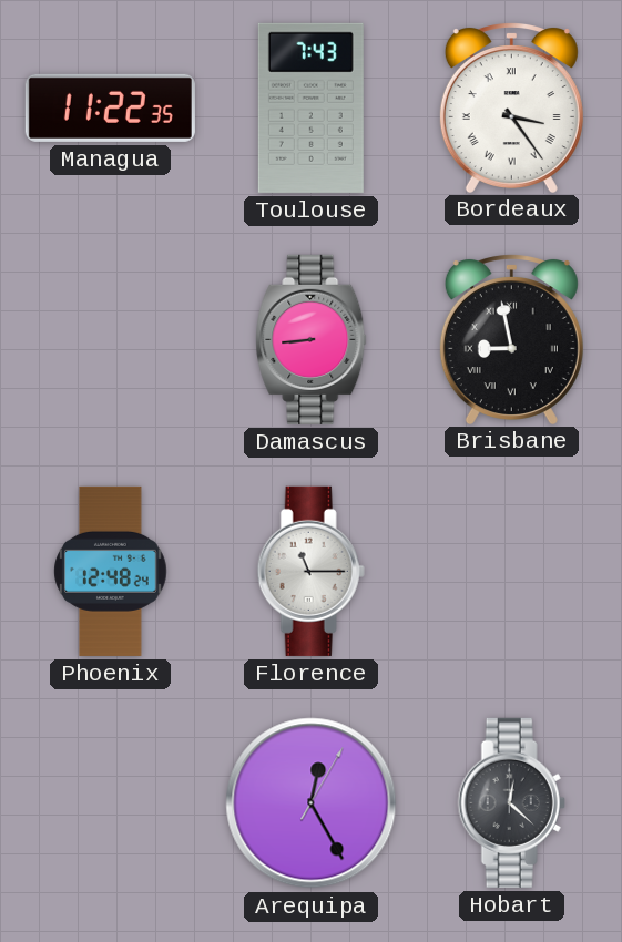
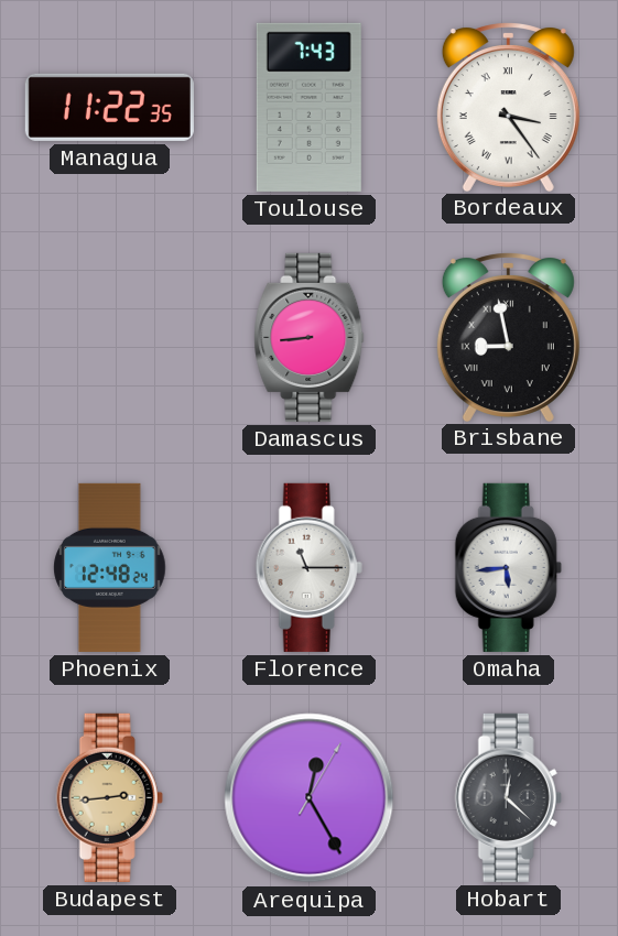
Omaha: none -> 5:44
Budapest: none -> 2:44
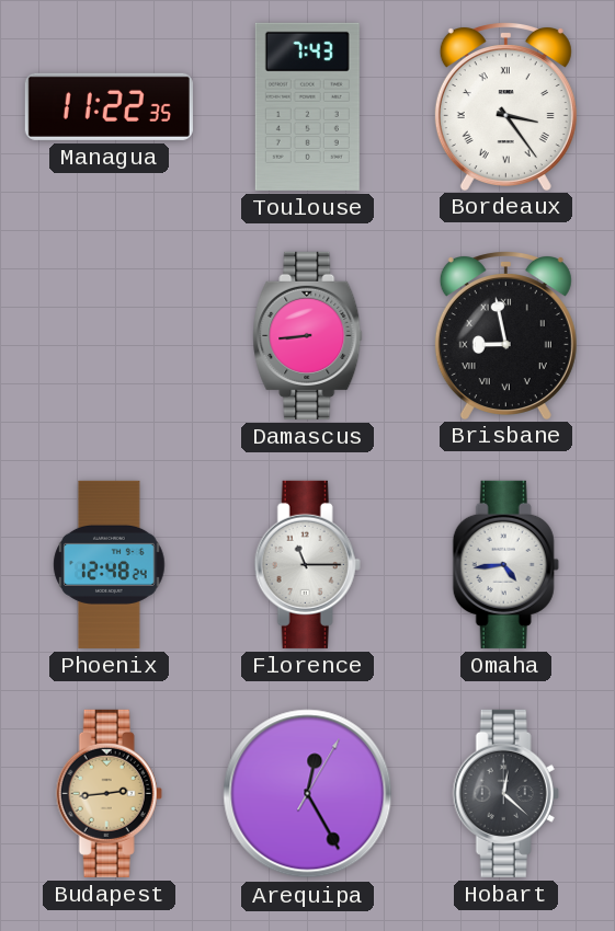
Omaha: 5:44 -> 4:44
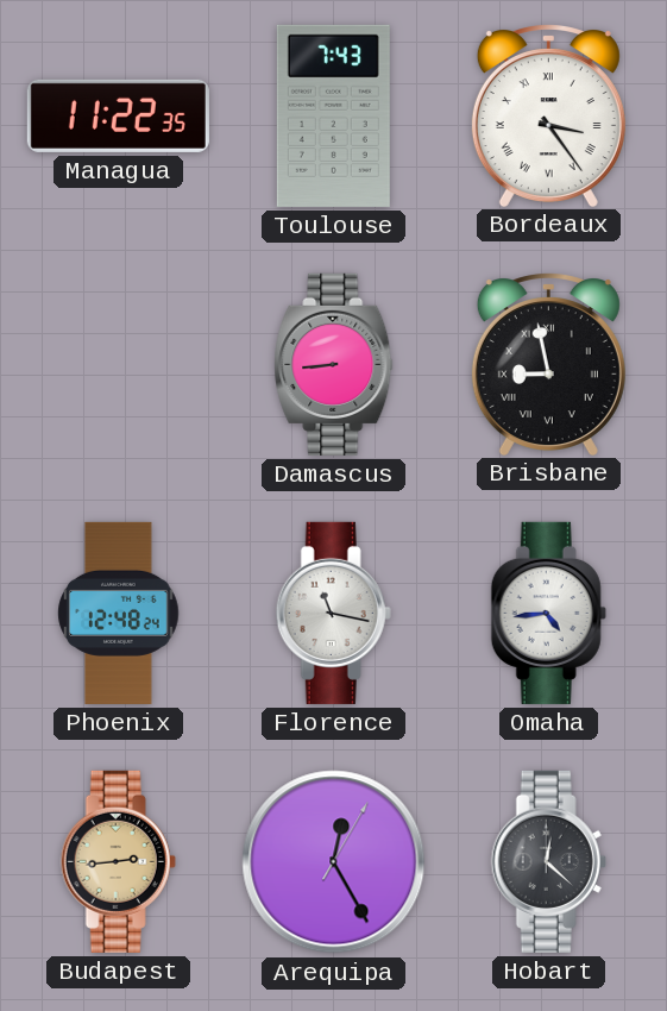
Florence: 11:15 -> 11:17
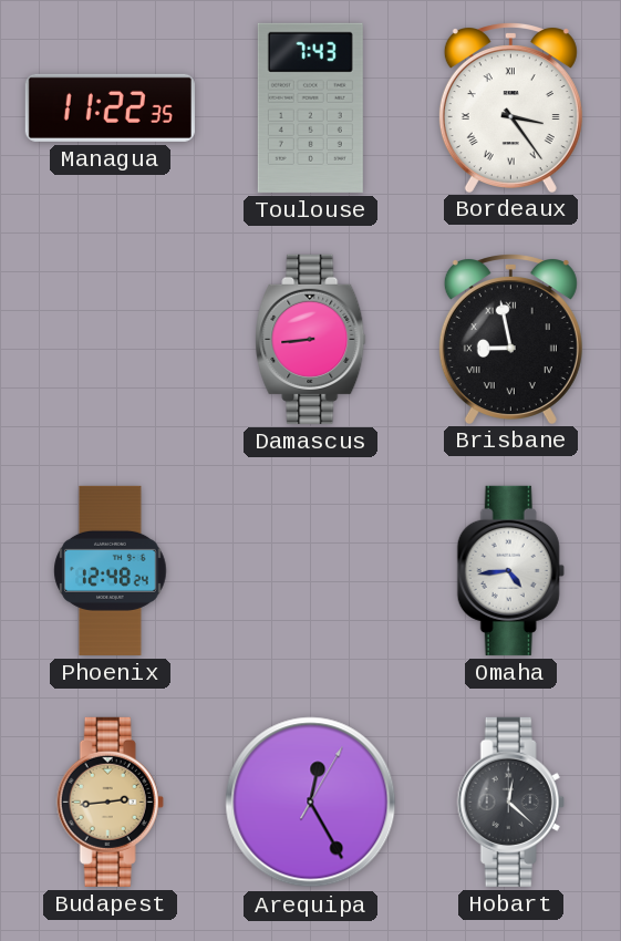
Florence: 11:17 -> none
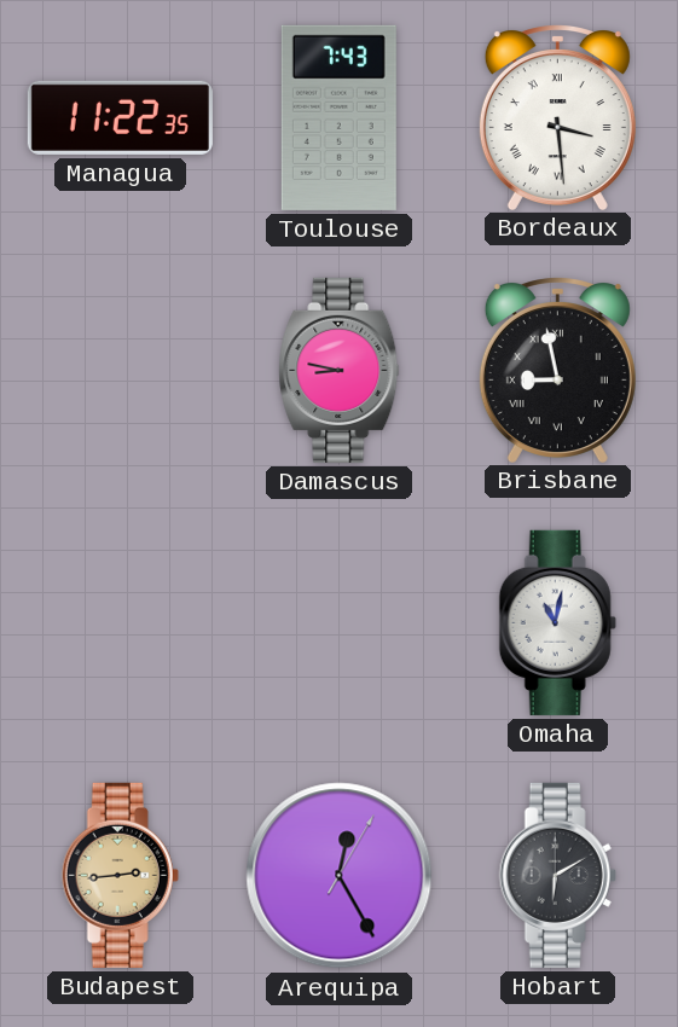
Bordeaux: 3:24 -> 3:29
Damascus: 8:44 -> 8:47
Phoenix: 12:48 -> none
Omaha: 4:44 -> 11:02
Hobart: 12:22 -> 6:10
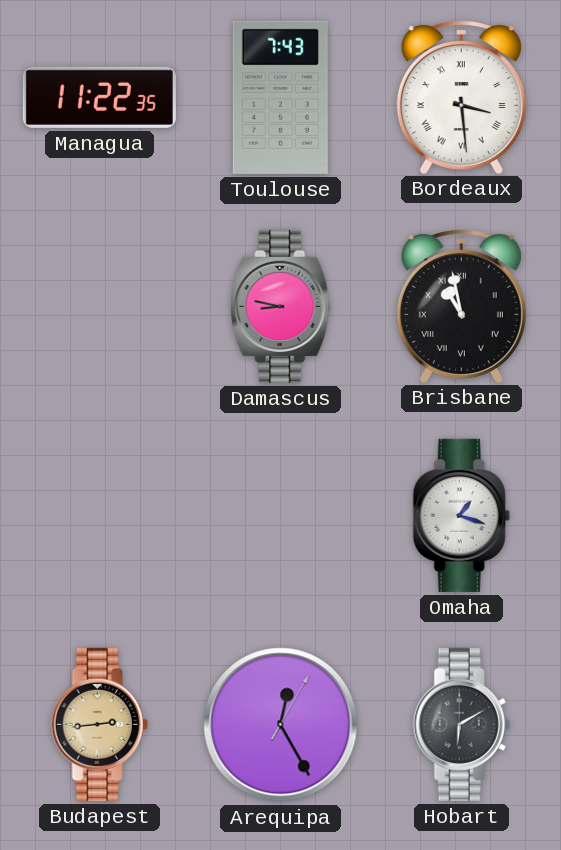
Brisbane: 8:58 -> 10:58
Omaha: 11:02 -> 1:18
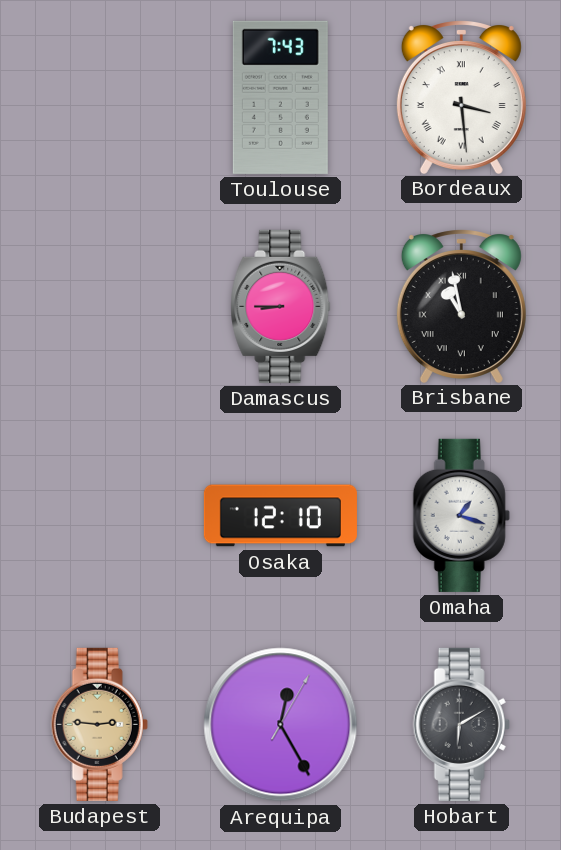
Managua: 11:22 -> none
Damascus: 8:47 -> 8:45
Osaka: none -> 12:10
Budapest: 2:44 -> 2:46
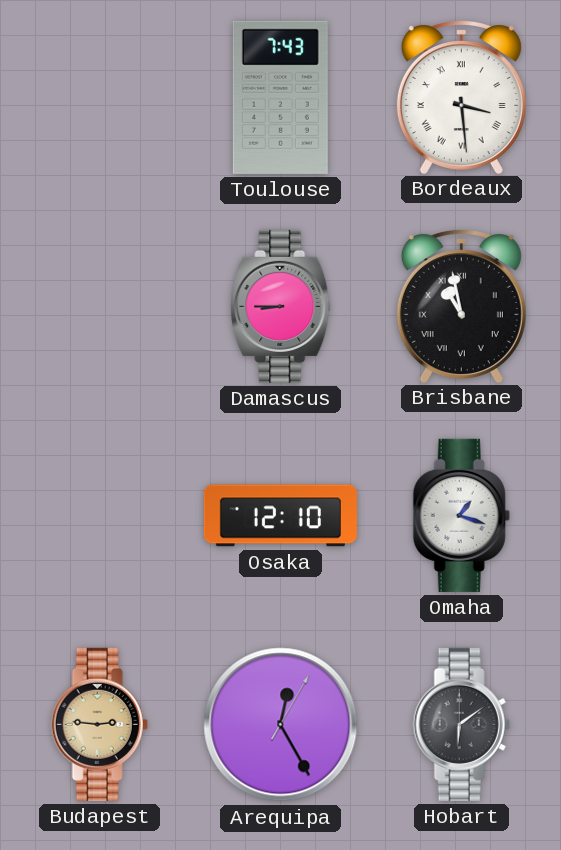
Hobart: 6:10 -> 6:09
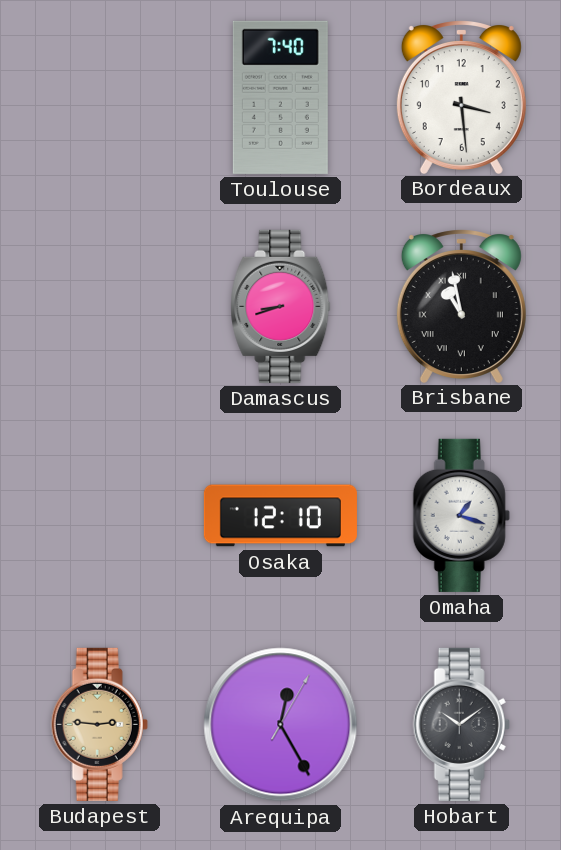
Toulouse: 7:43 -> 7:40
Bordeaux numerals: Roman -> Arabic
Damascus: 8:45 -> 8:42
Hobart: 6:09 -> 10:09
